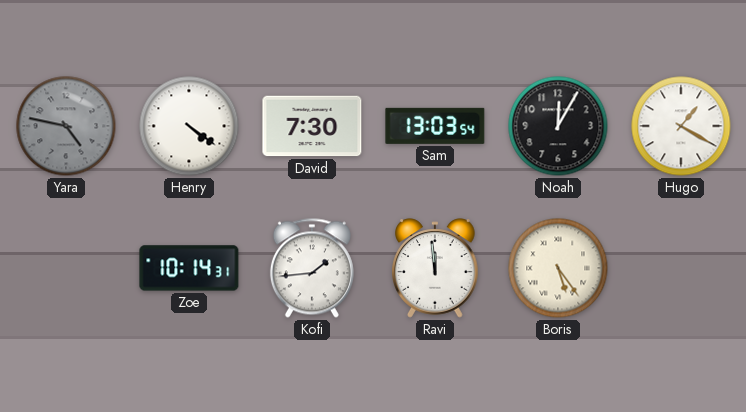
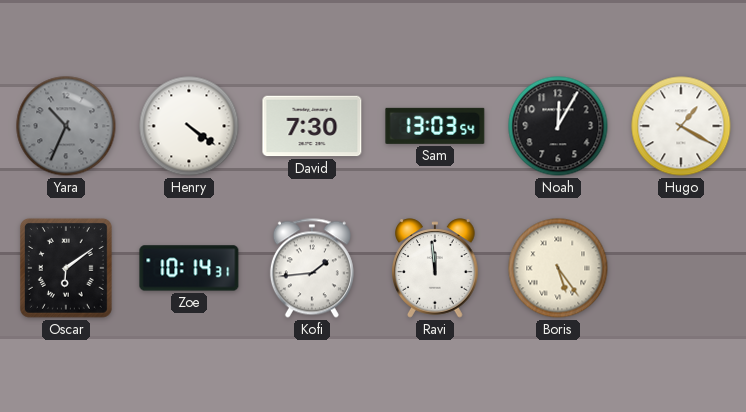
Yara: 4:47 -> 10:34
Oscar: none -> 6:09
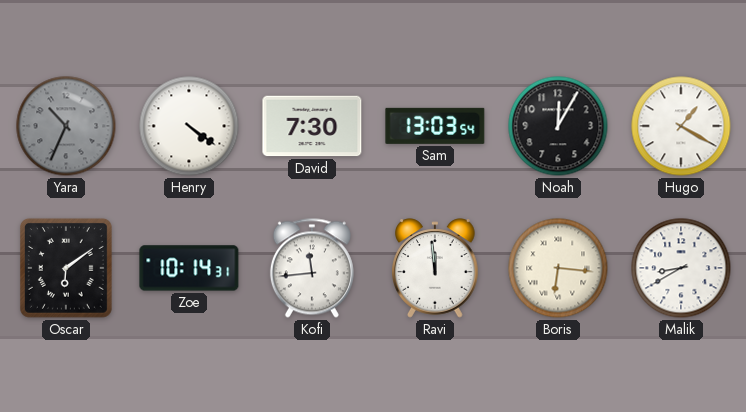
Kofi: 1:44 -> 11:44
Boris: 5:24 -> 6:16
Malik: none -> 8:40
